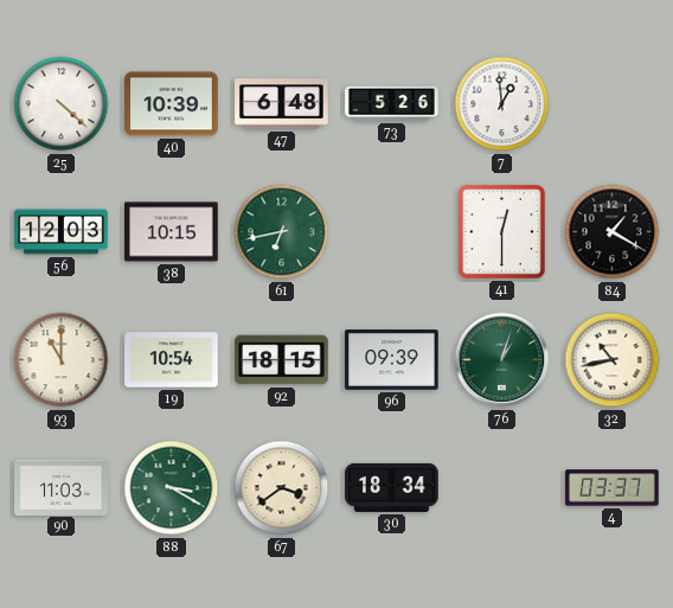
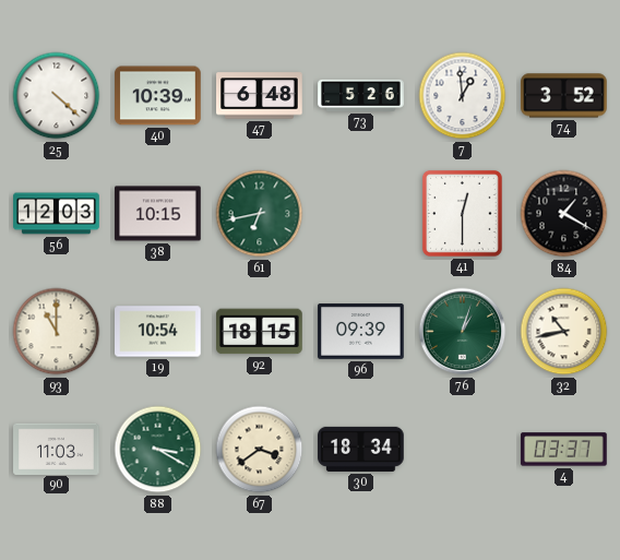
74: none -> 3:52
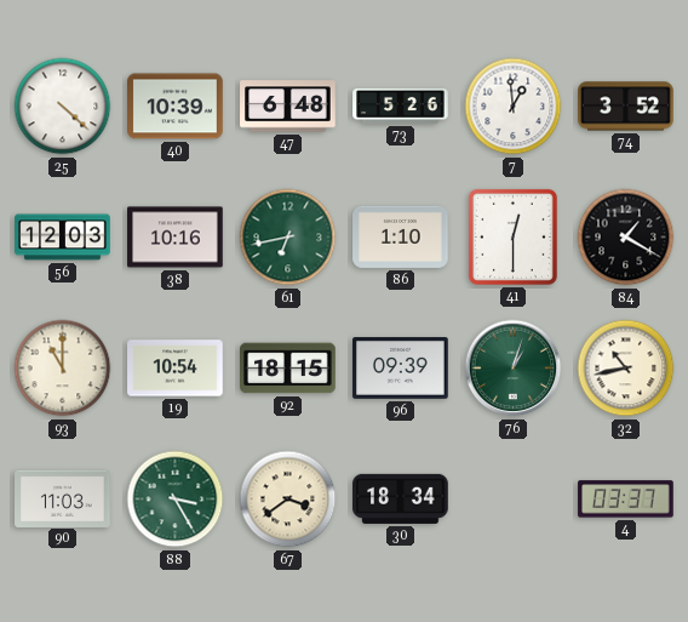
38: 10:15 -> 10:16
86: none -> 1:10
88: 3:20 -> 3:25
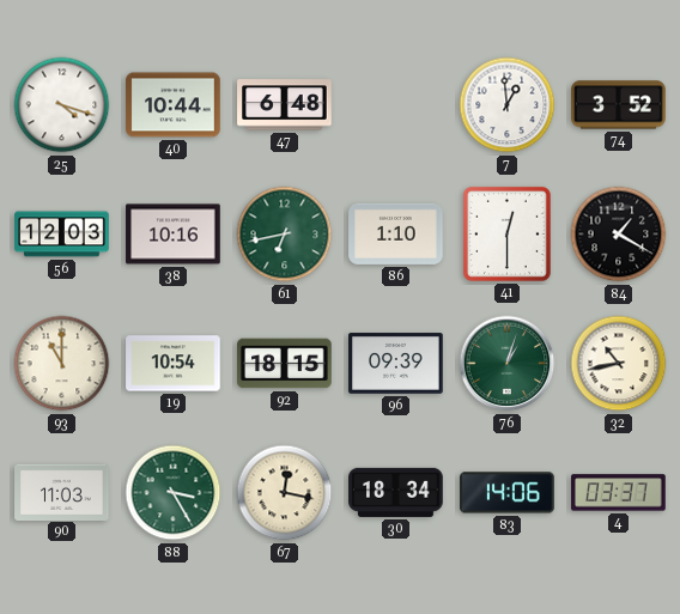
25: 4:22 -> 4:18
40: 10:39 -> 10:44
73: 5:26 -> none
67: 3:39 -> 12:17
83: none -> 14:06
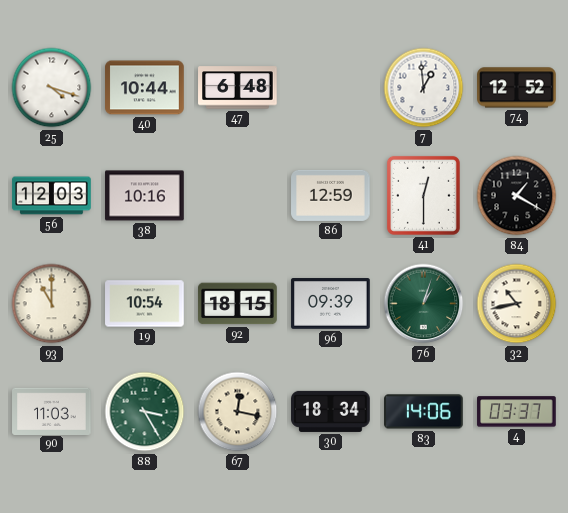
74: 3:52 -> 12:52
61: 6:43 -> none
86: 1:10 -> 12:59
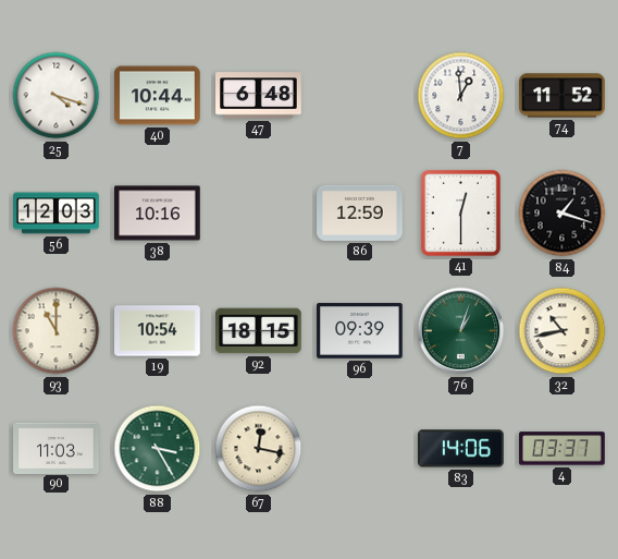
74: 12:52 -> 11:52
84: 1:20 -> 1:18
30: 18:34 -> none
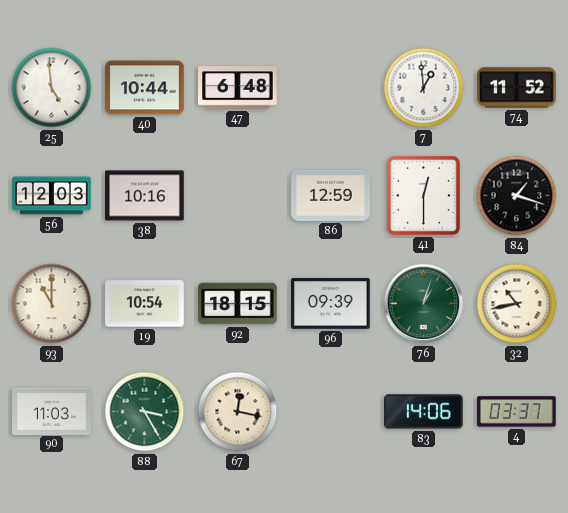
25: 4:18 -> 4:59
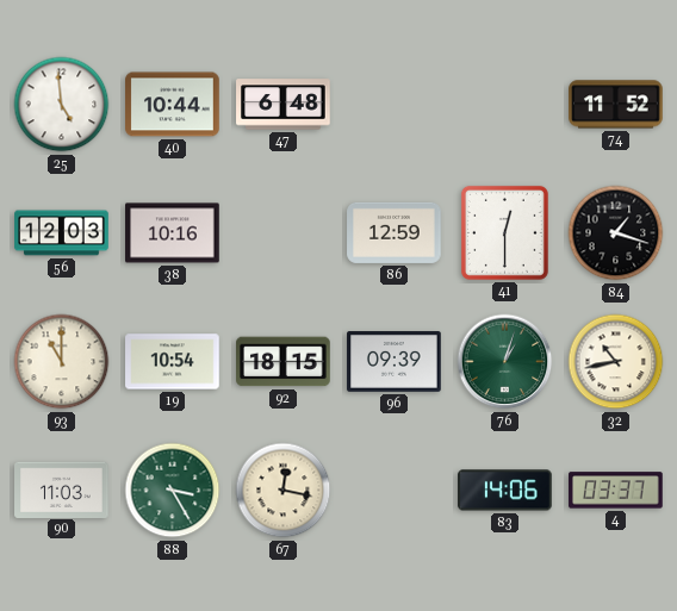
7: 12:59 -> none
